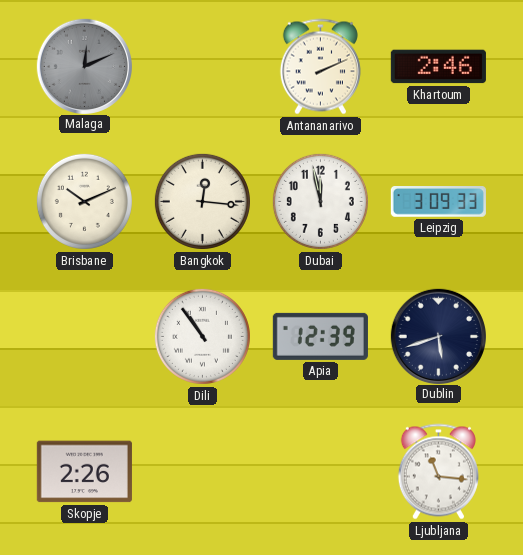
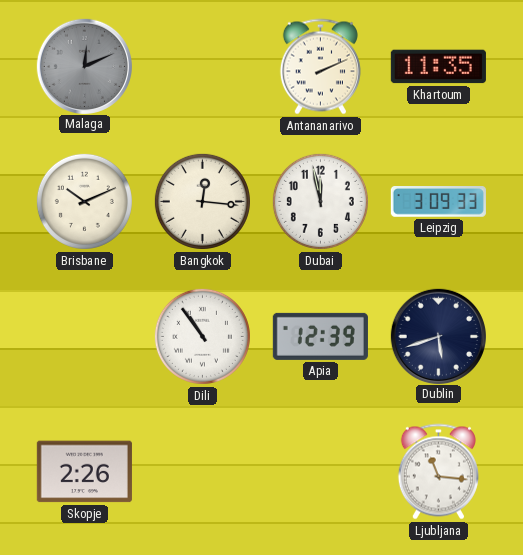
Khartoum: 2:46 -> 11:35
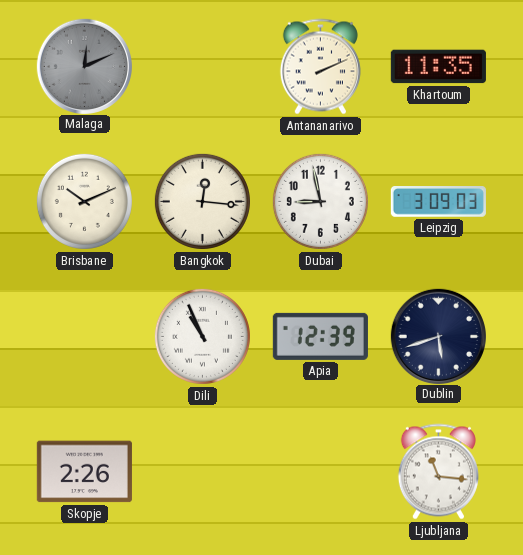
Dubai: 11:58 -> 8:58
Leipzig: 3:09:33 -> 3:09:03
Dili: 10:54 -> 10:56
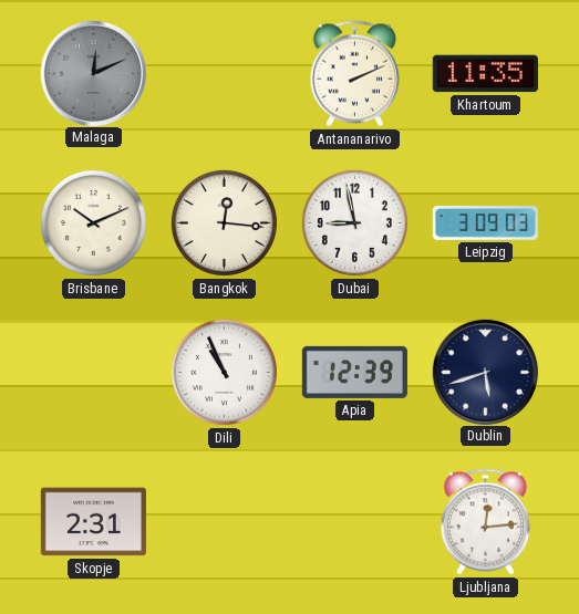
Skopje: 2:26 -> 2:31
Ljubljana: 11:16 -> 12:14
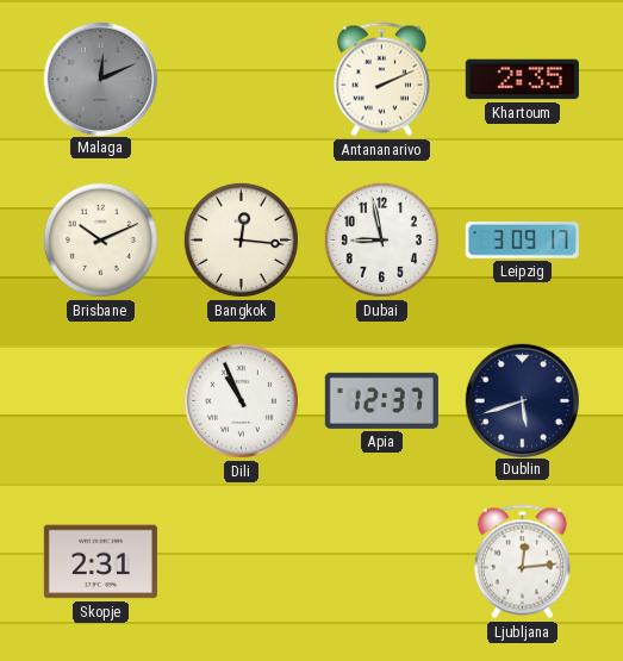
Khartoum: 11:35 -> 2:35
Leipzig: 3:09:03 -> 3:09:17
Apia: 12:39 -> 12:37
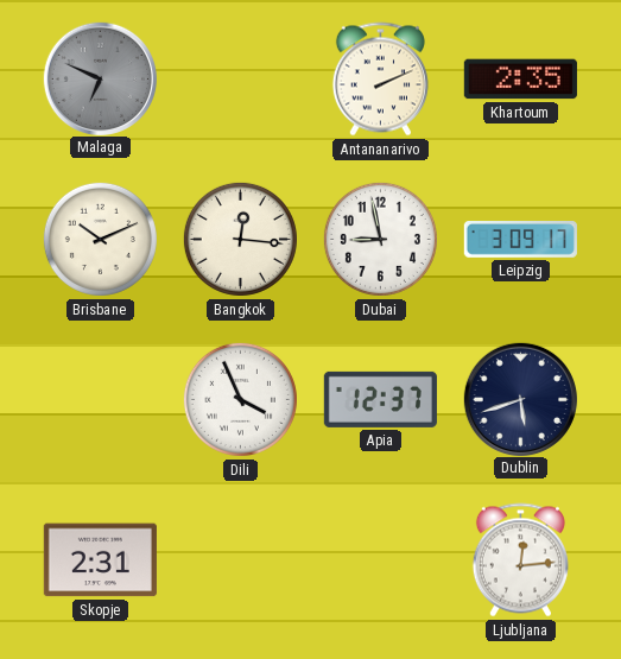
Malaga: 12:11 -> 6:49
Dili: 10:56 -> 3:56
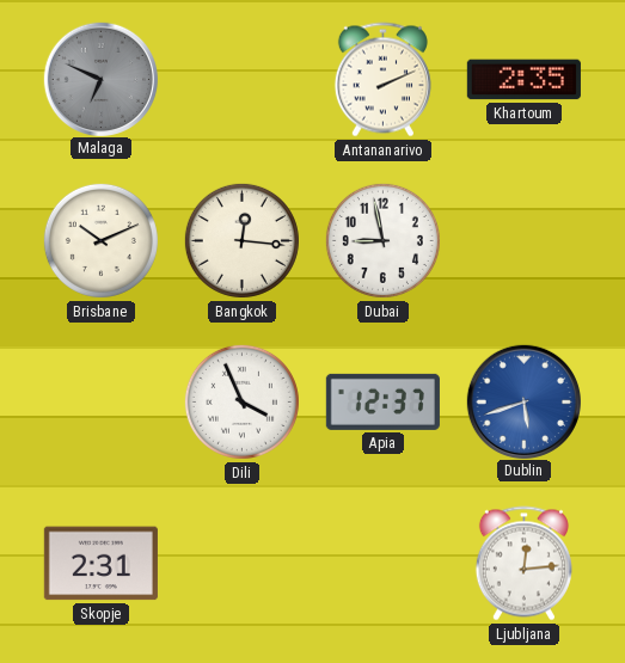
Leipzig: 3:09 -> none
Dublin dial: navy -> blue
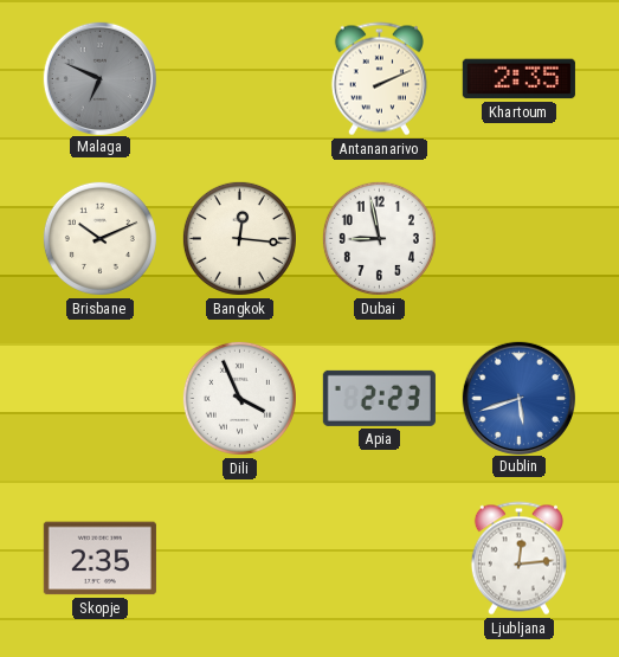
Apia: 12:37 -> 2:23
Skopje: 2:31 -> 2:35
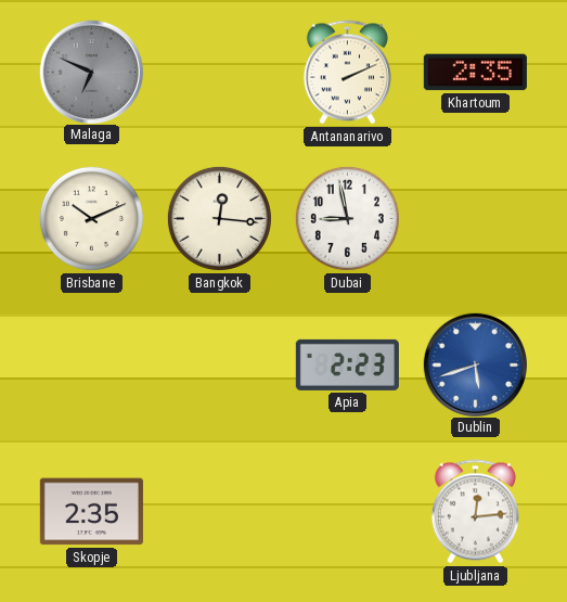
Dili: 3:56 -> none
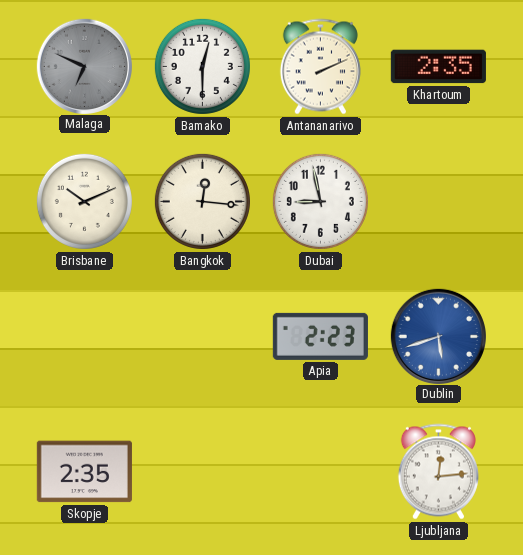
Bamako: none -> 12:30
